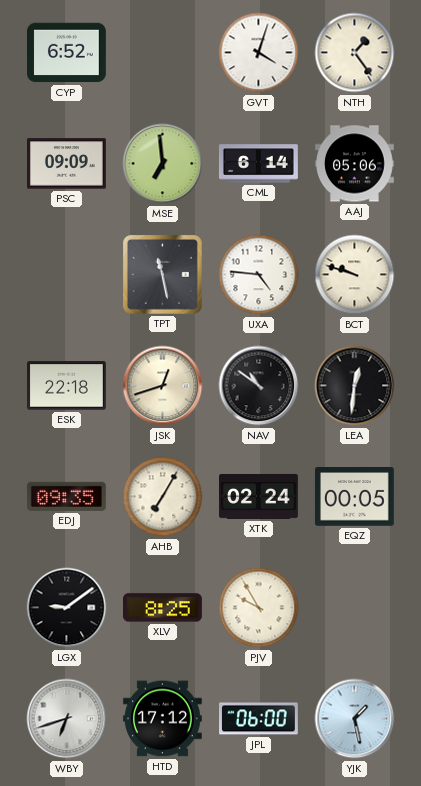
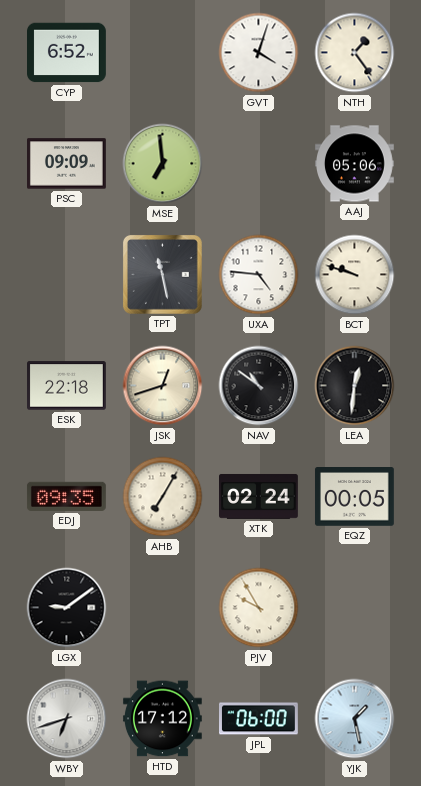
CML: 6:14 -> none
XLV: 8:25 -> none
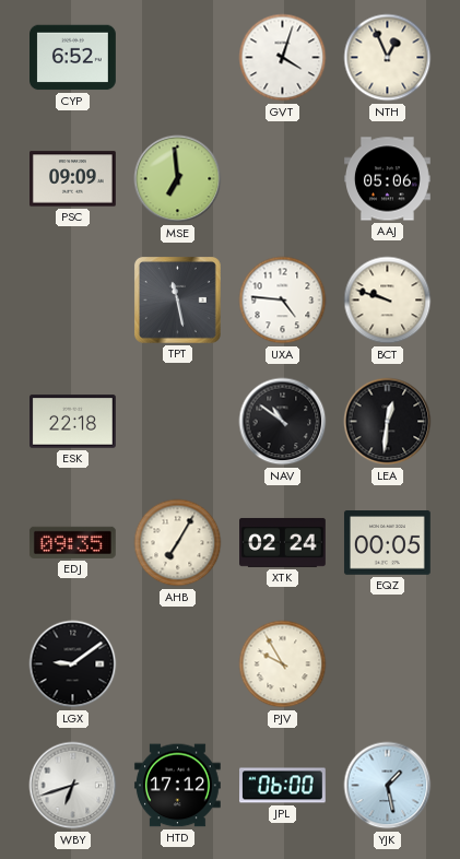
NTH: 1:24 -> 12:56
JSK: 12:42 -> none
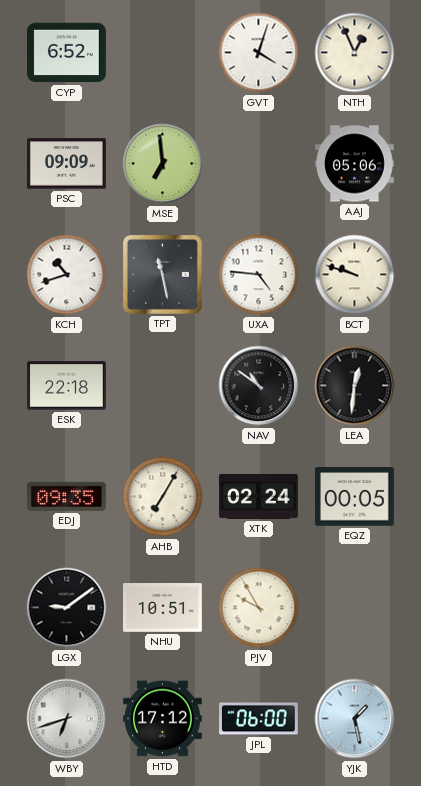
KCH: none -> 10:42
NHU: none -> 10:51
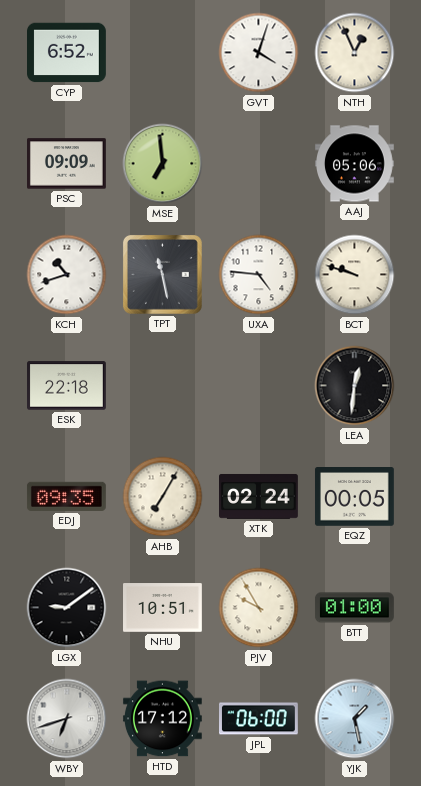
NAV: 10:51 -> none
BTT: none -> 01:00
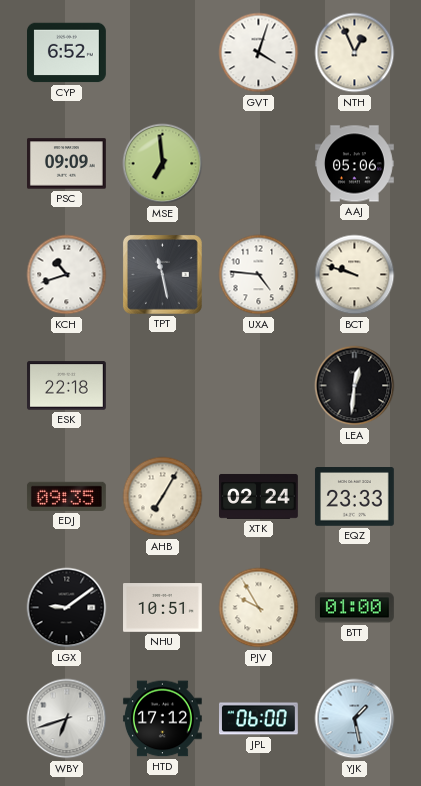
EQZ: 00:05 -> 23:33
